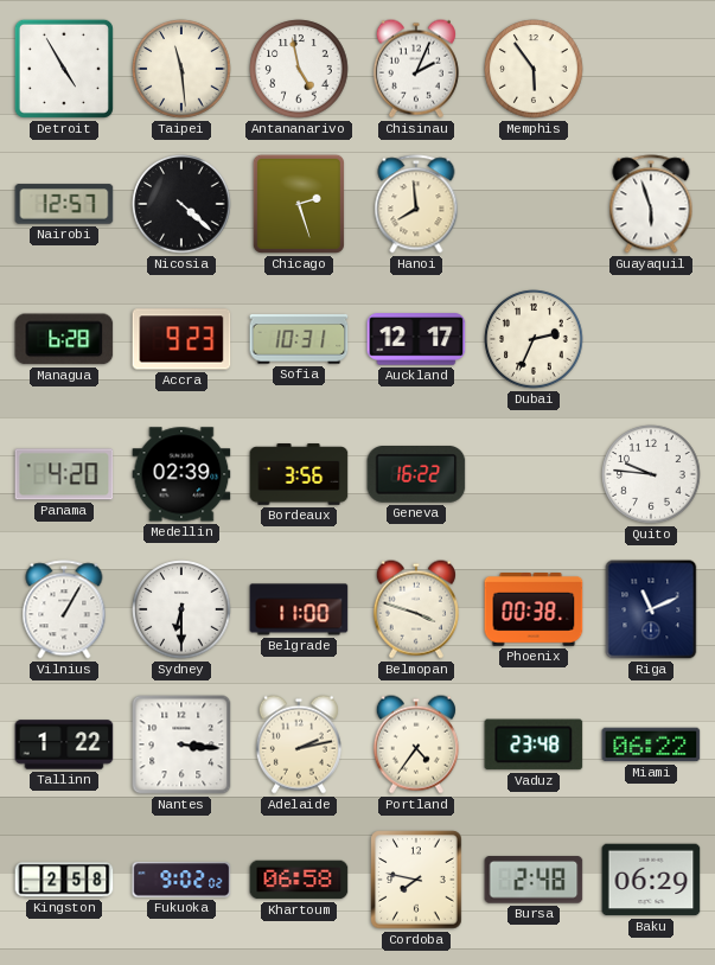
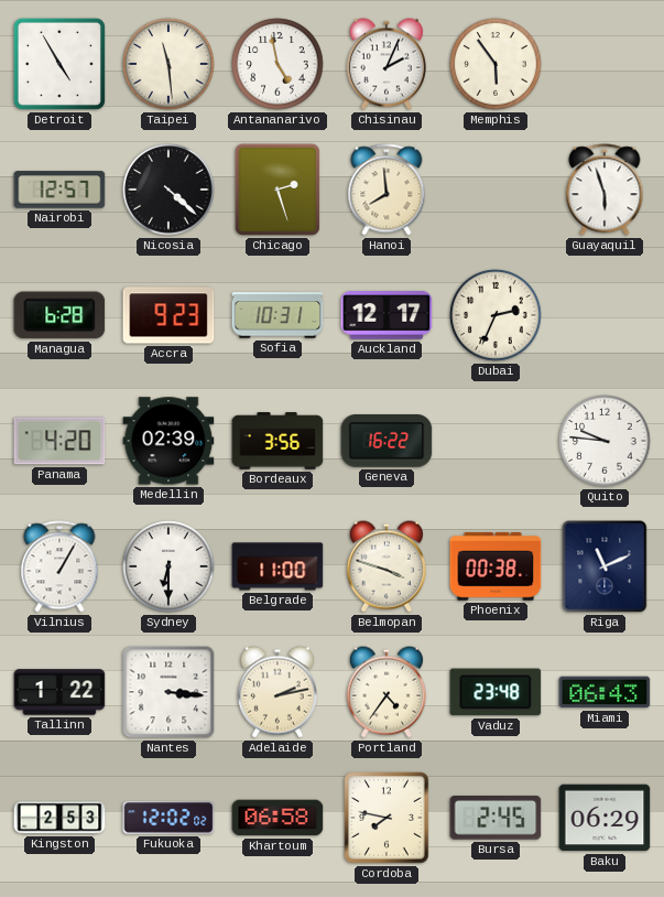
Miami: 06:22 -> 06:43
Kingston: 2:58 -> 2:53
Fukuoka: 9:02 -> 12:02
Bursa: 2:48 -> 2:45
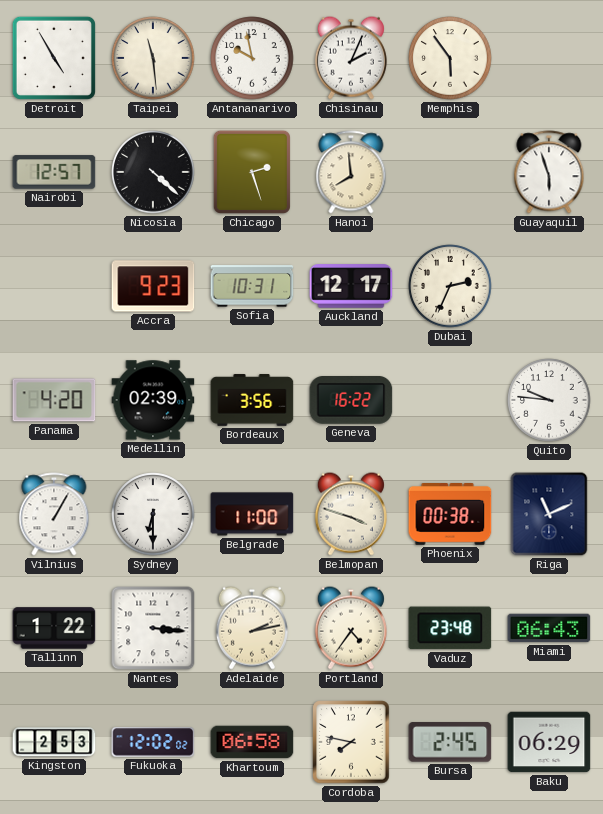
Antananarivo: 4:58 -> 9:58
Managua: 6:28 -> none
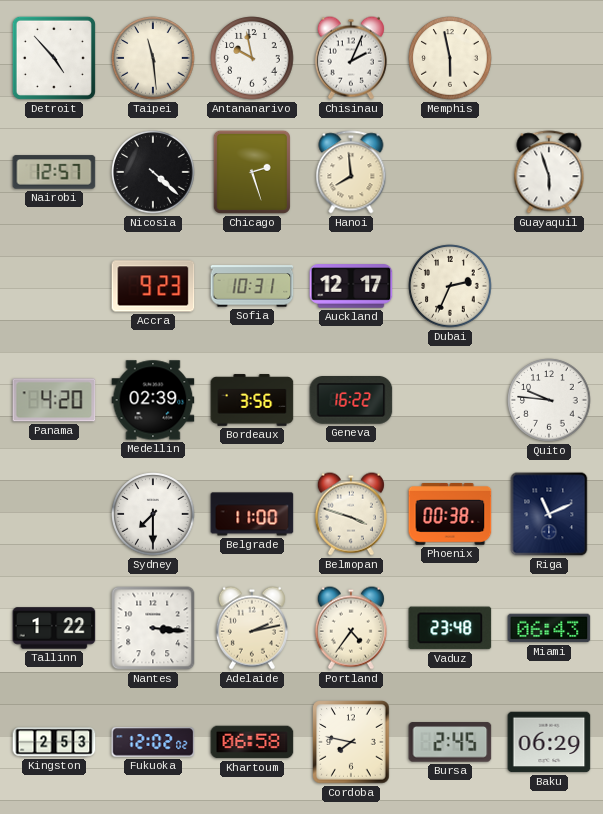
Detroit: 4:55 -> 4:53
Memphis: 5:54 -> 5:58
Vilnius: 1:05 -> none
Sydney: 6:30 -> 7:30
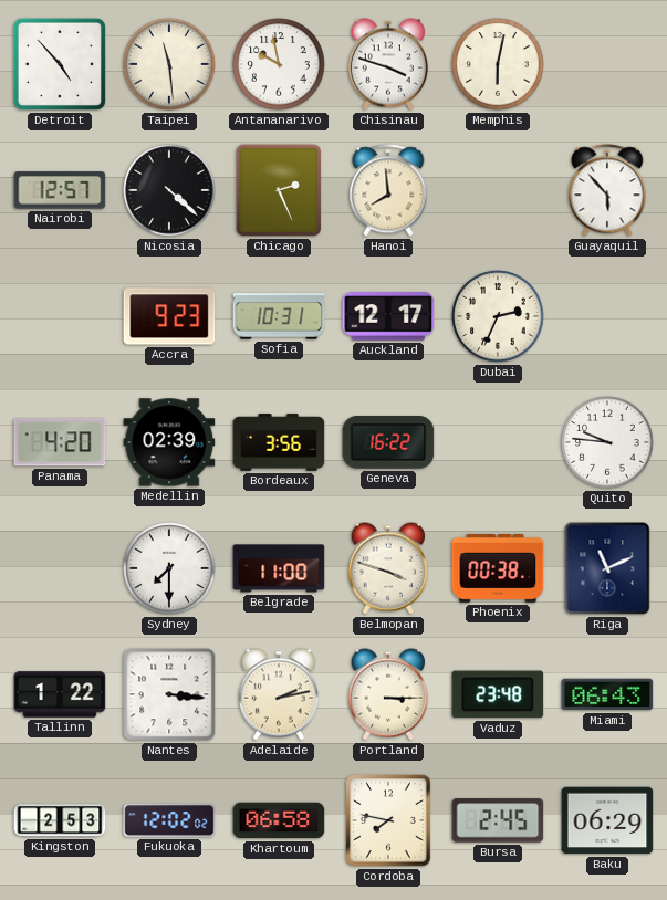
Chisinau: 2:04 -> 3:48
Memphis: 5:58 -> 6:02
Chicago: 2:27 -> 2:26
Guayaquil: 5:57 -> 5:53
Portland: 4:36 -> 3:15
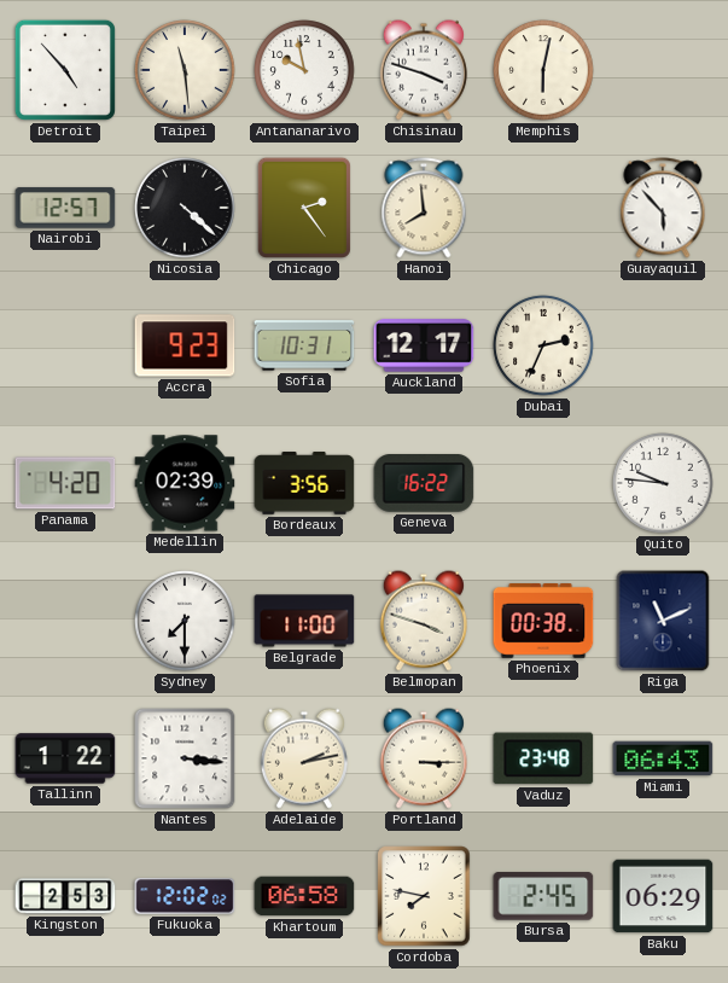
Chicago: 2:26 -> 2:24
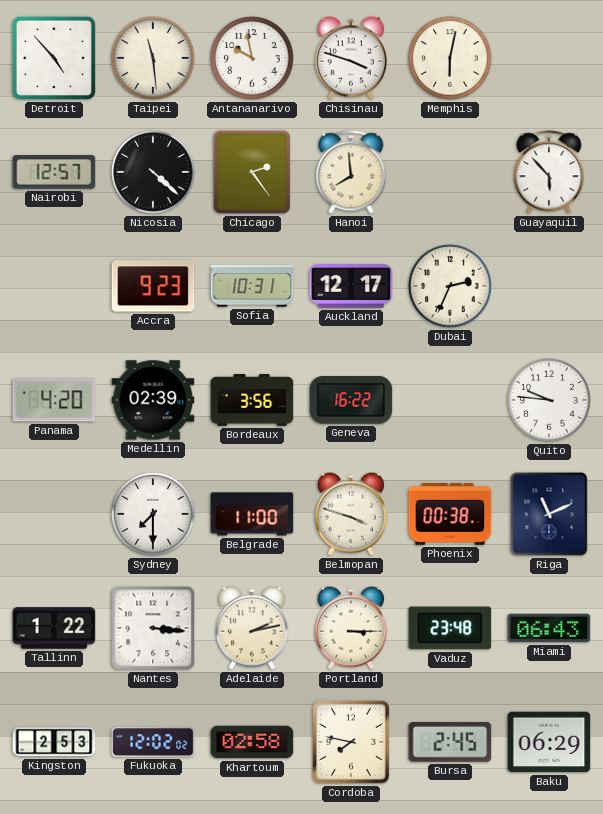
Khartoum: 06:58 -> 02:58
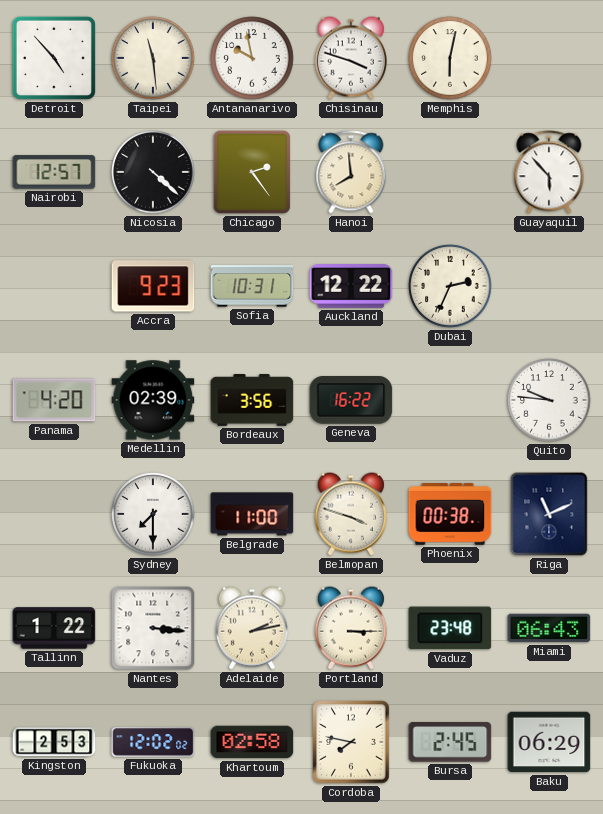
Auckland: 12:17 -> 12:22
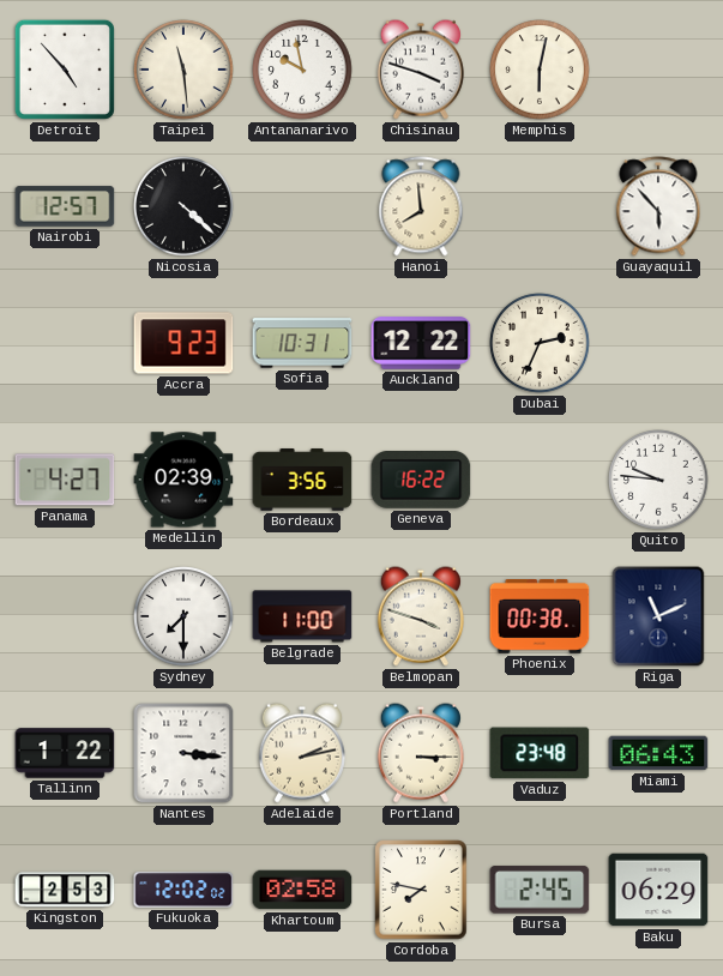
Chicago: 2:24 -> none
Panama: 4:20 -> 4:27
